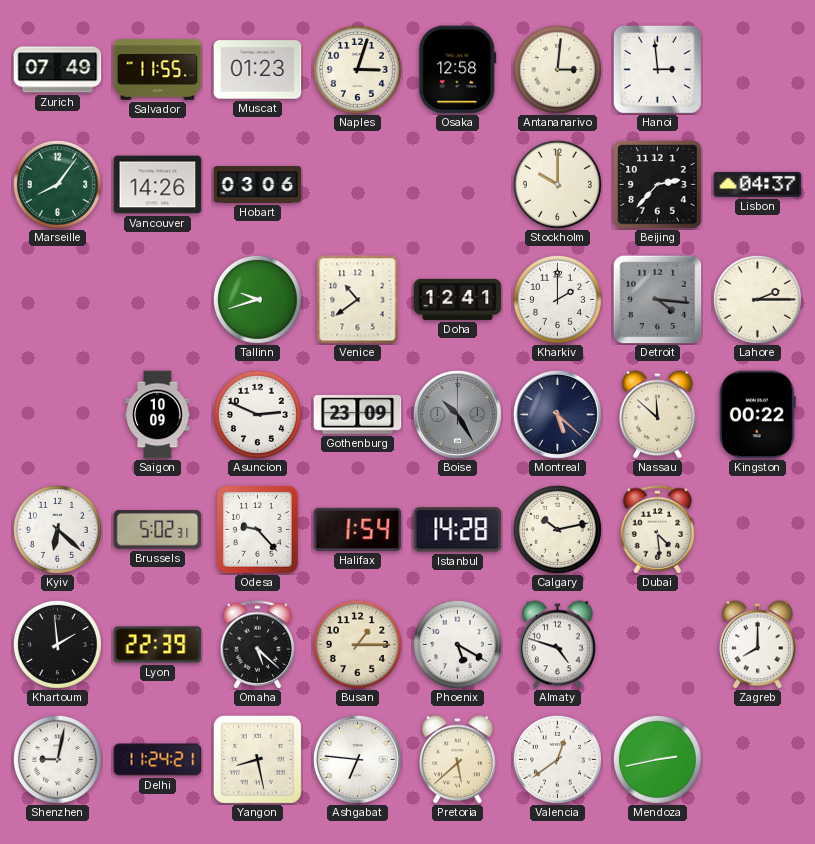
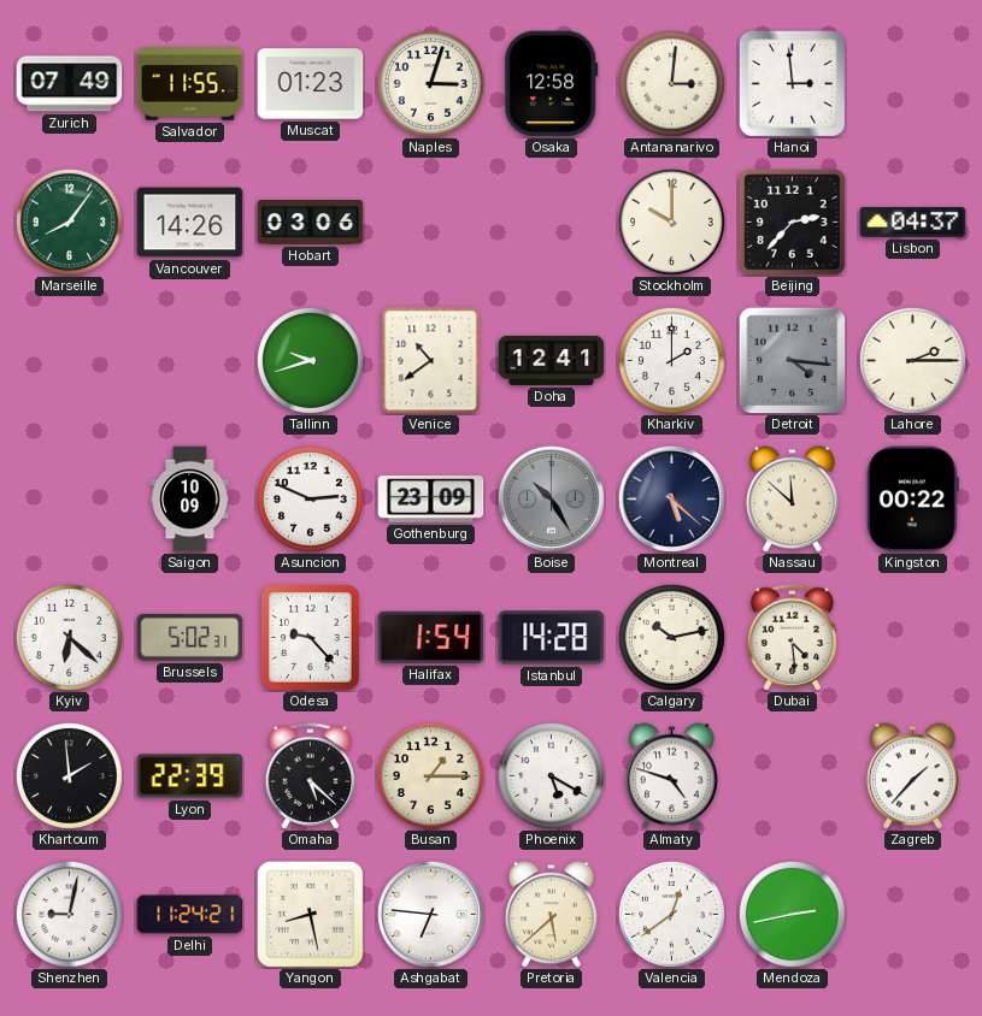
Zagreb: 8:00 -> 1:37
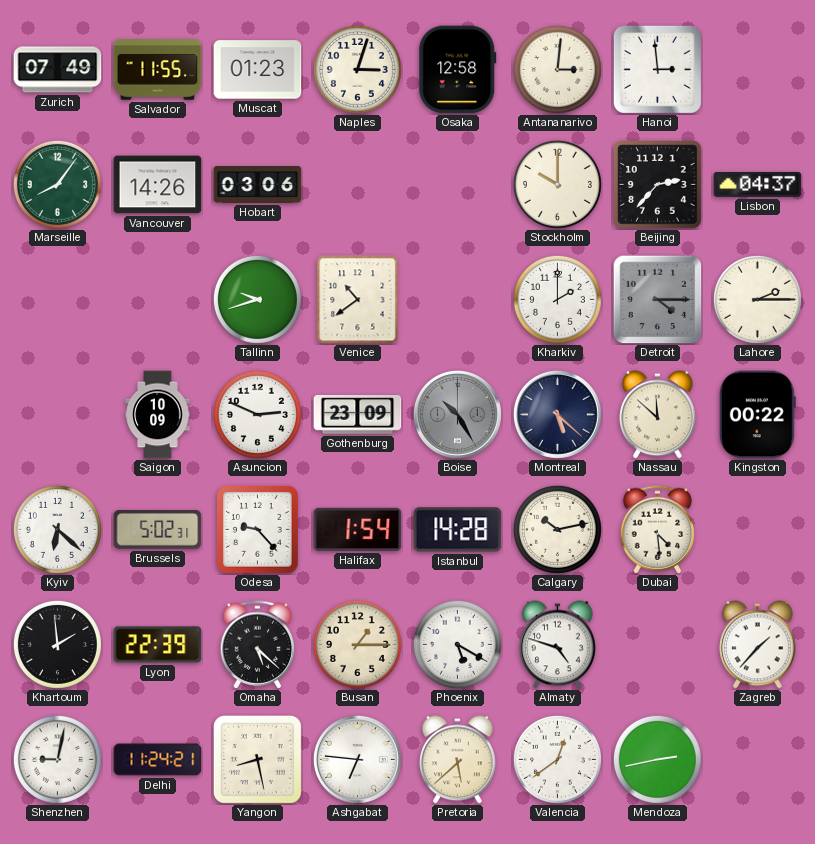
Doha: 12:41 -> none
Detroit: 4:16 -> 4:15
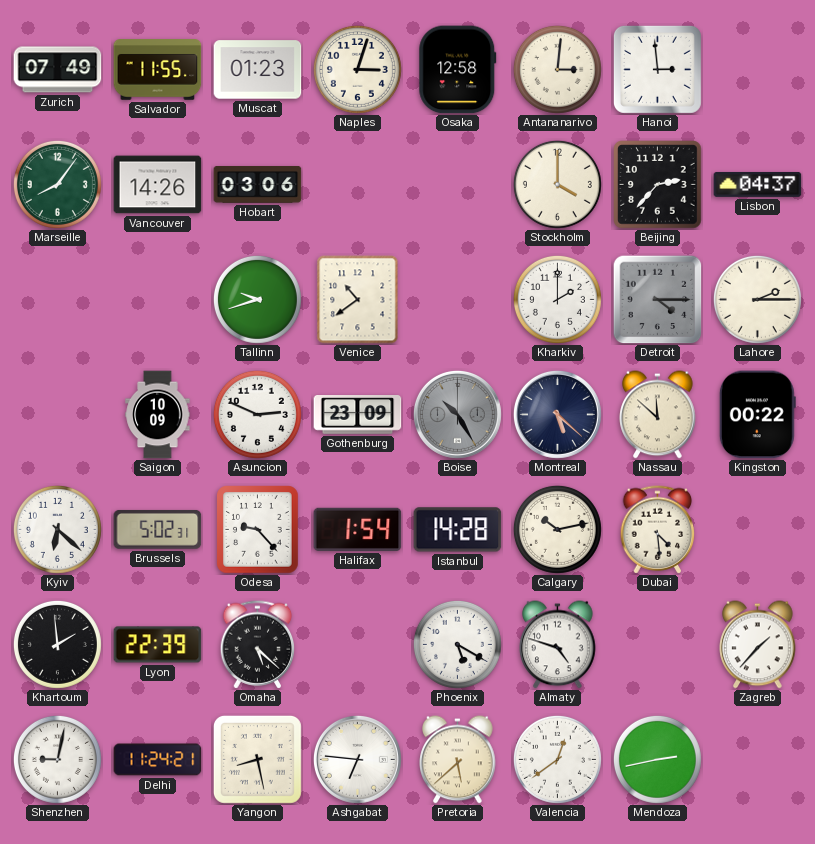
Stockholm: 10:00 -> 4:00
Busan: 1:15 -> none
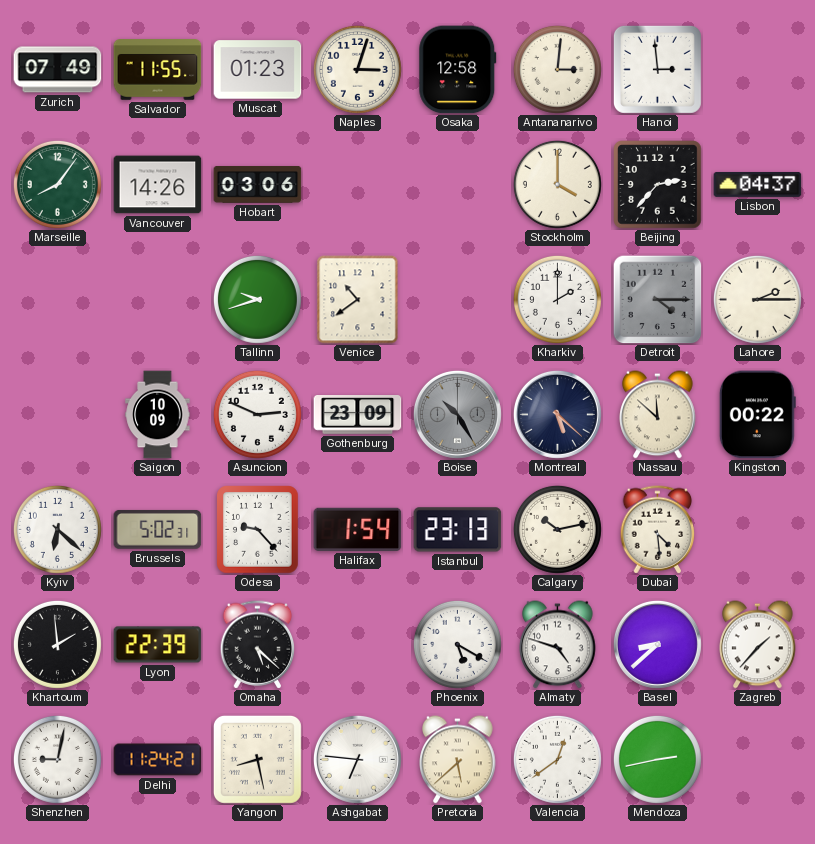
Istanbul: 14:28 -> 23:13
Basel: none -> 8:38
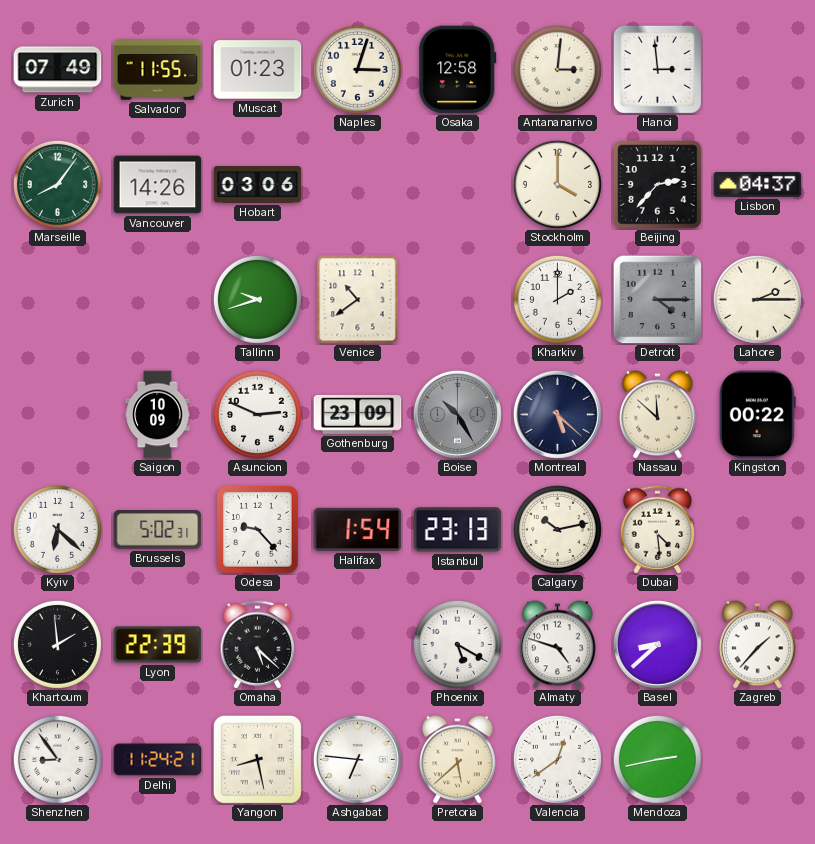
Shenzhen: 9:02 -> 8:54
